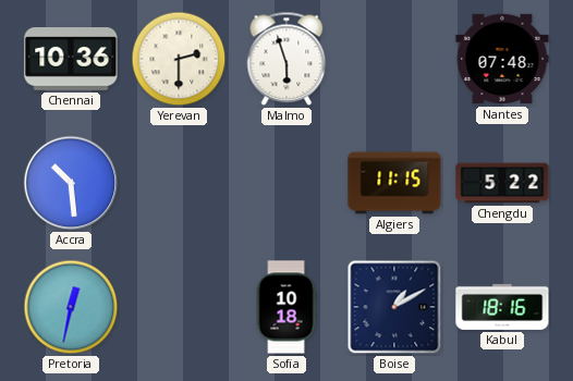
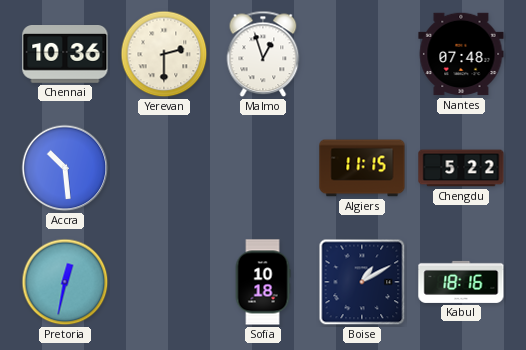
Malmo: 5:57 -> 12:57
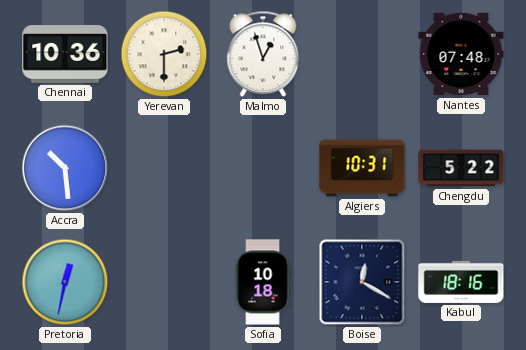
Algiers: 11:15 -> 10:31
Boise: 1:10 -> 12:20
